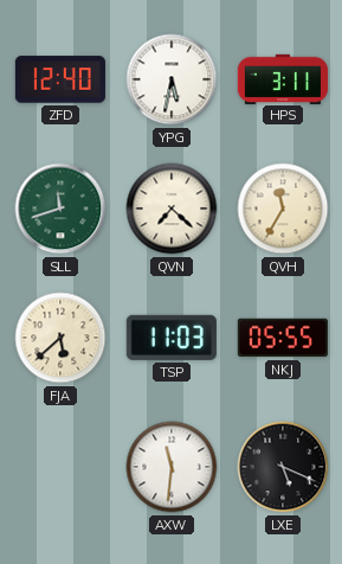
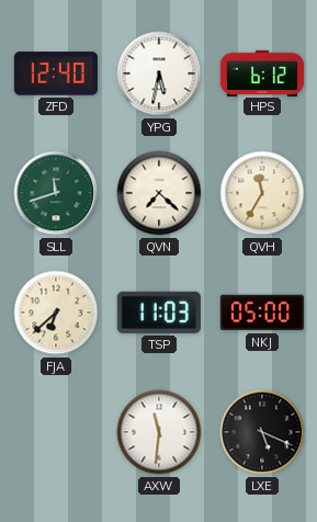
HPS: 3:11 -> 6:12
FJA: 5:38 -> 6:38
NKJ: 05:55 -> 05:00
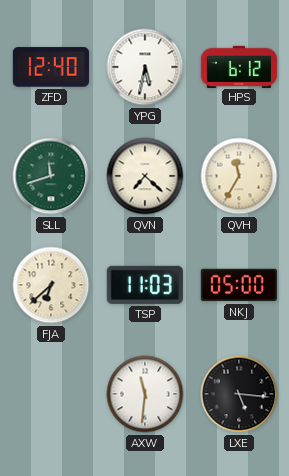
LXE: 5:19 -> 5:16
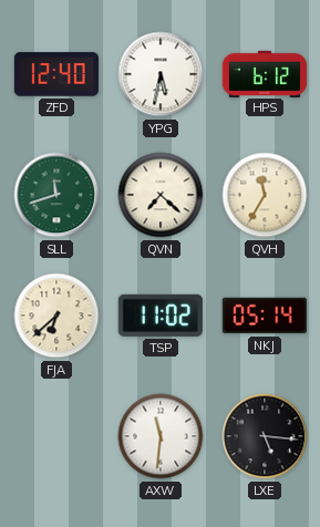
TSP: 11:03 -> 11:02
NKJ: 05:00 -> 05:14
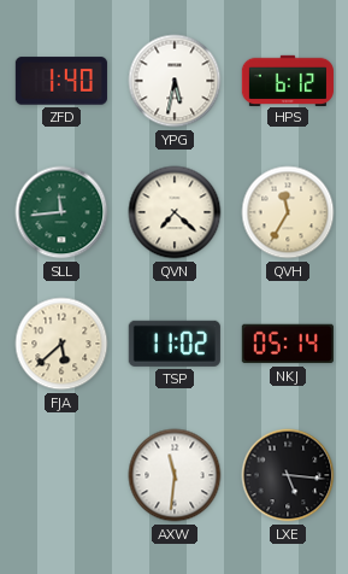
ZFD: 12:40 -> 1:40
SLL: 11:42 -> 11:44
FJA: 6:38 -> 5:38
